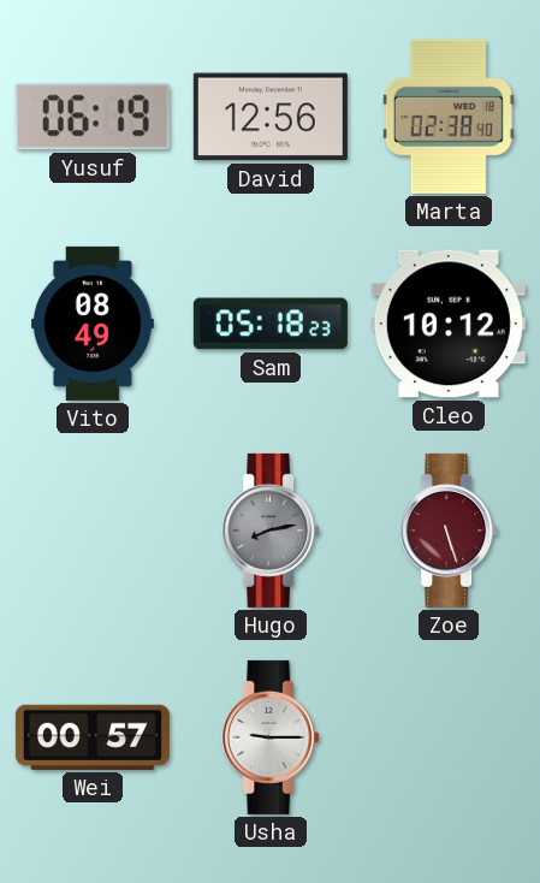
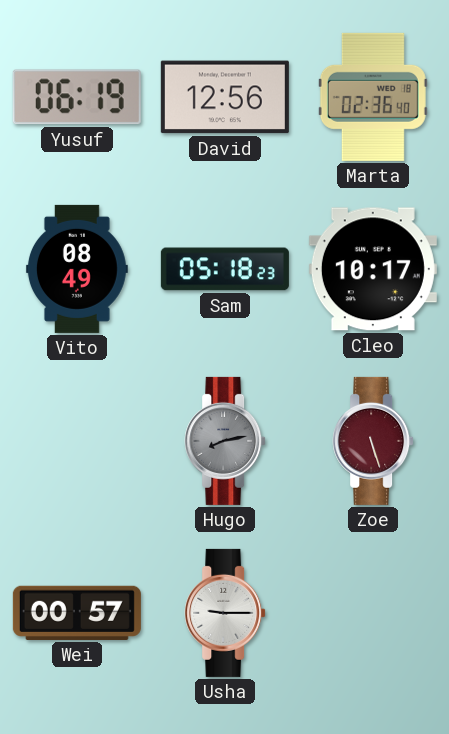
Marta: 02:38 -> 02:36
Cleo: 10:12 -> 10:17
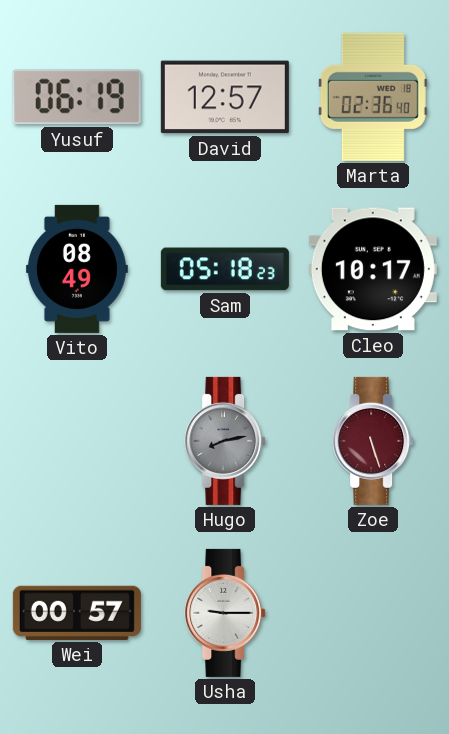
David: 12:56 -> 12:57
